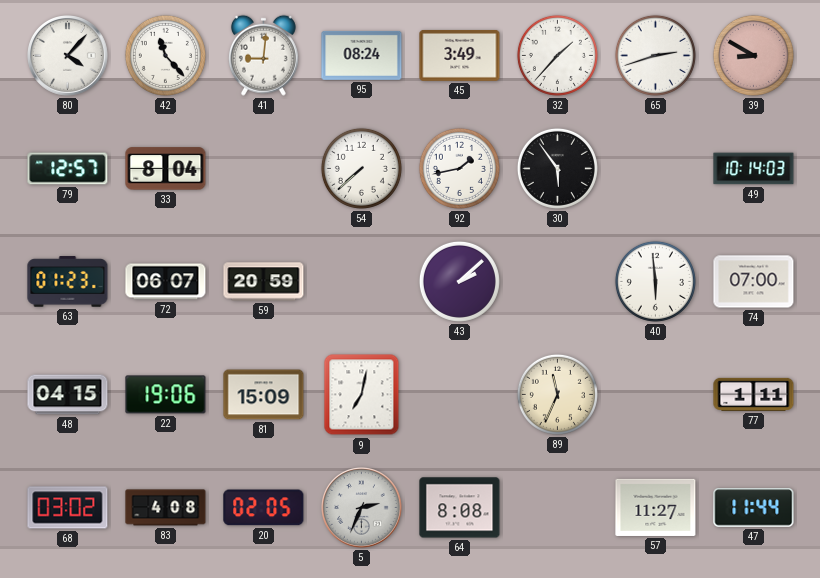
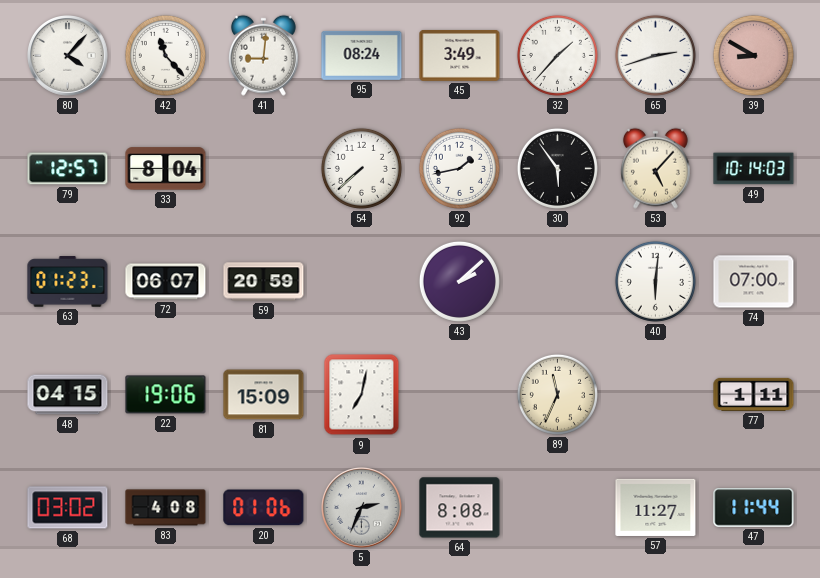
53: none -> 5:07
40: 5:59 -> 6:01
20: 02:05 -> 01:06
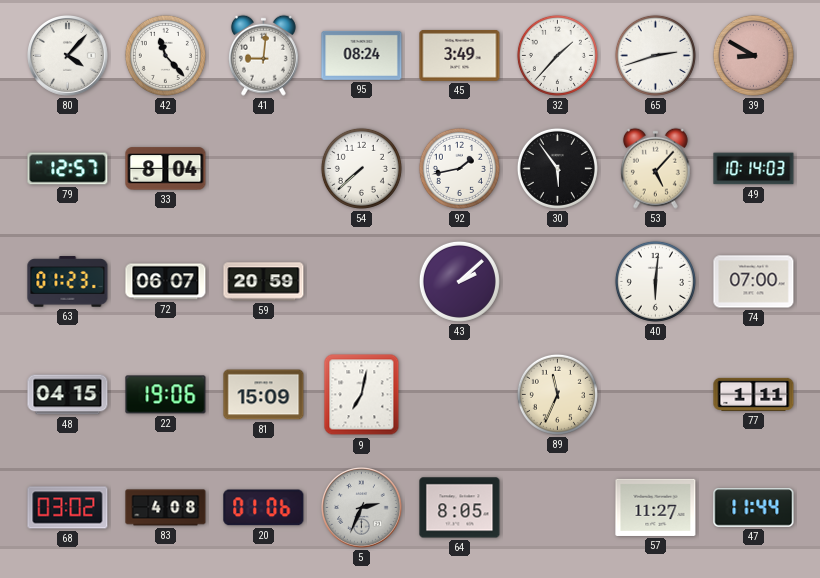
64: 8:08 -> 8:05
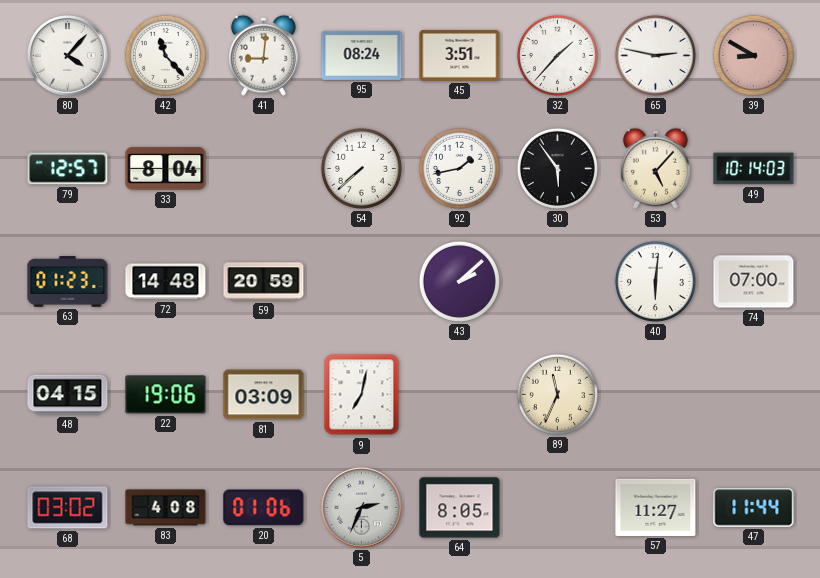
45: 3:49 -> 3:51
65: 2:42 -> 2:47
72: 06:07 -> 14:48
81: 15:09 -> 03:09
77: 1:11 -> none
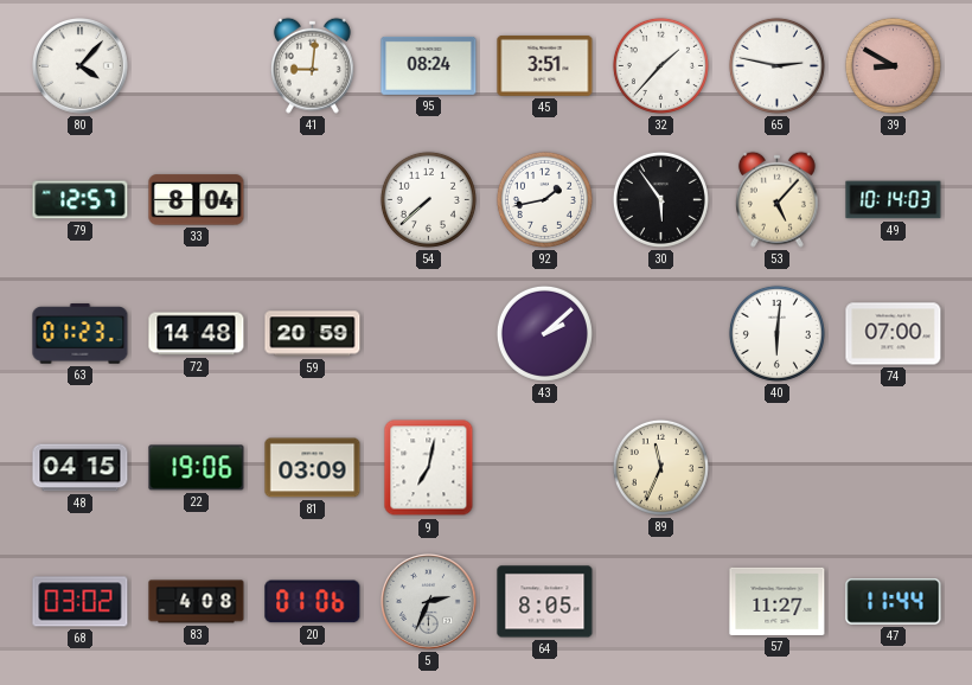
42: 11:23 -> none
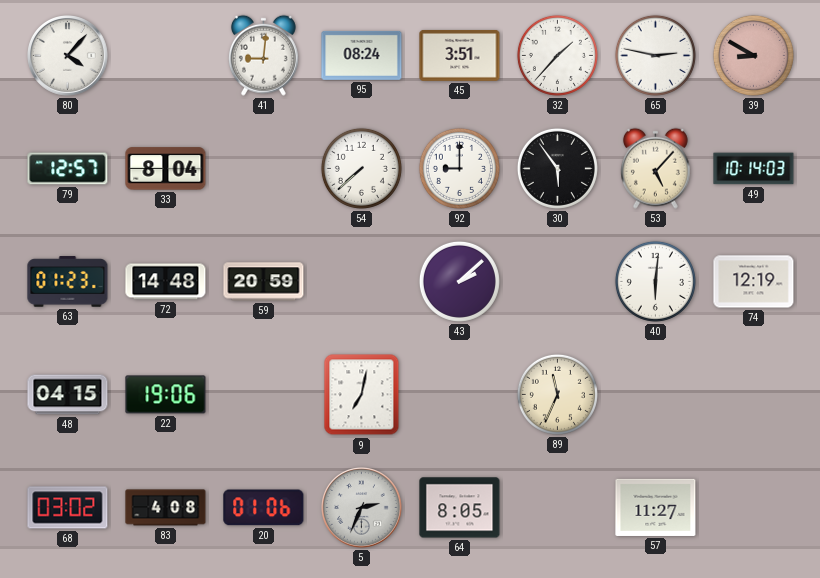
92: 1:43 -> 9:00
74: 07:00 -> 12:19
81: 03:09 -> none
47: 11:44 -> none
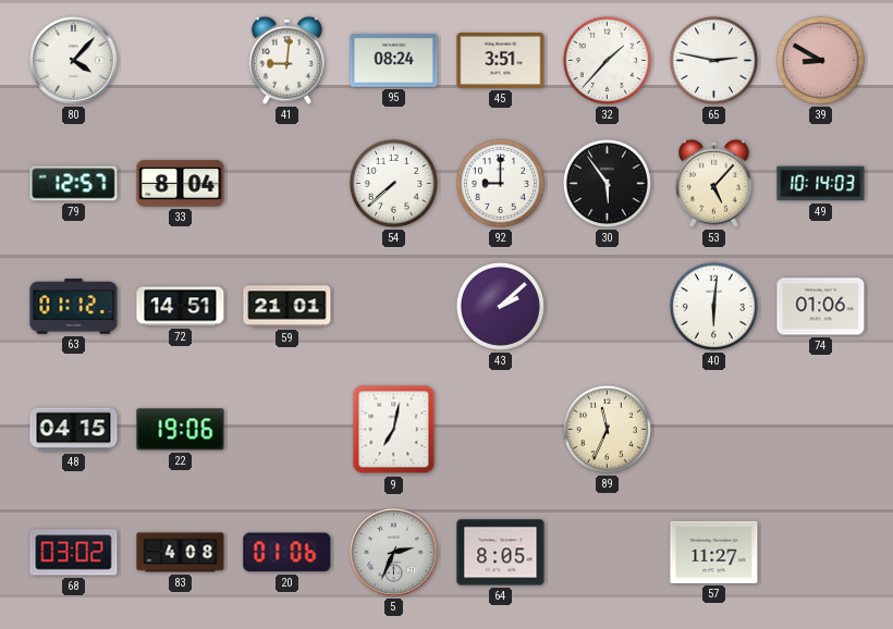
63: 01:23 -> 01:12
72: 14:48 -> 14:51
59: 20:59 -> 21:01
74: 12:19 -> 01:06
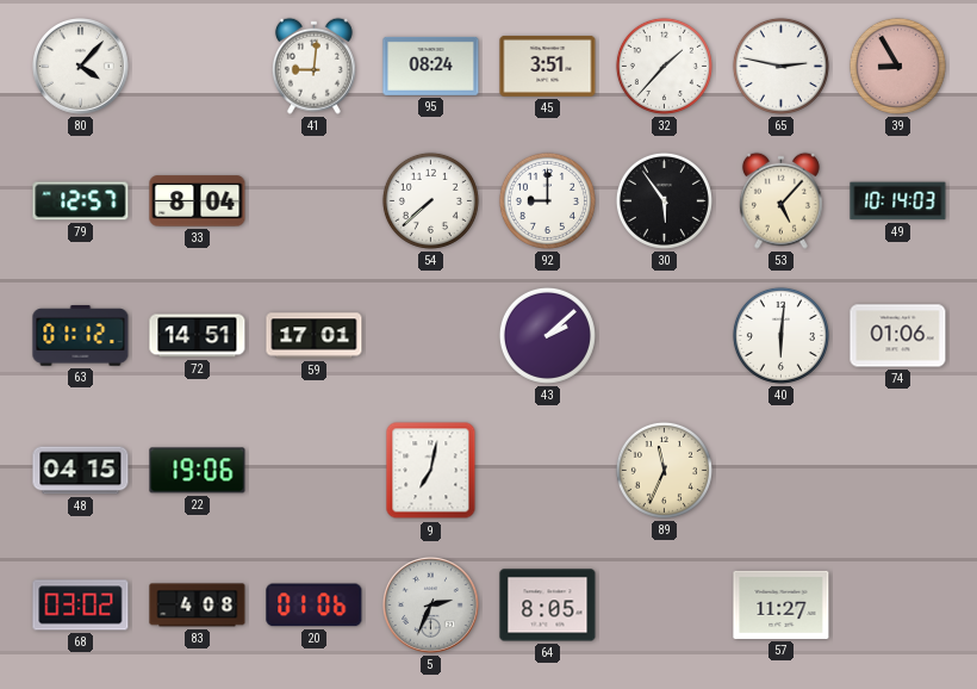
39: 8:50 -> 8:55
59: 21:01 -> 17:01
